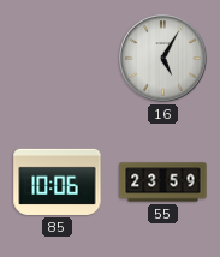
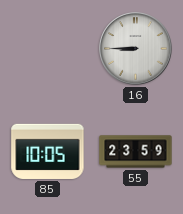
16: 5:05 -> 8:45
85: 10:06 -> 10:05
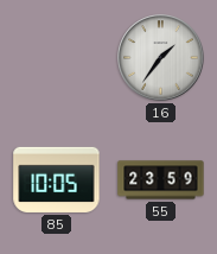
16: 8:45 -> 1:36
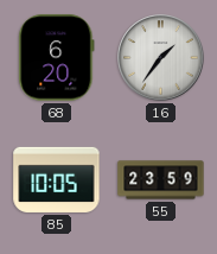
68: none -> 6:20
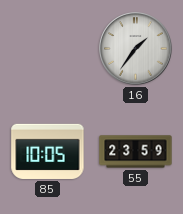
68: 6:20 -> none
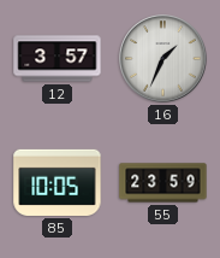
12: none -> 3:57
16: 1:36 -> 1:34
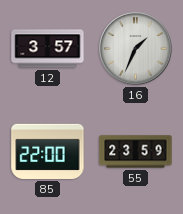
85: 10:05 -> 22:00
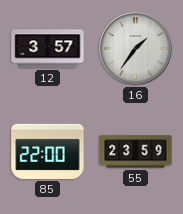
16: 1:34 -> 1:36
